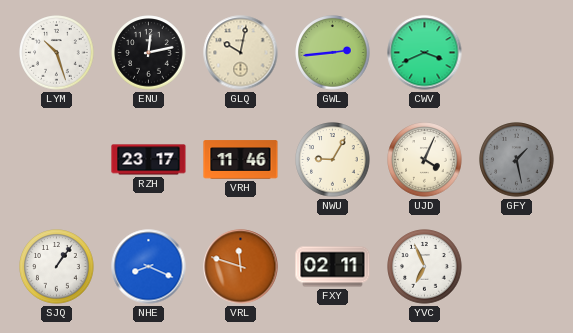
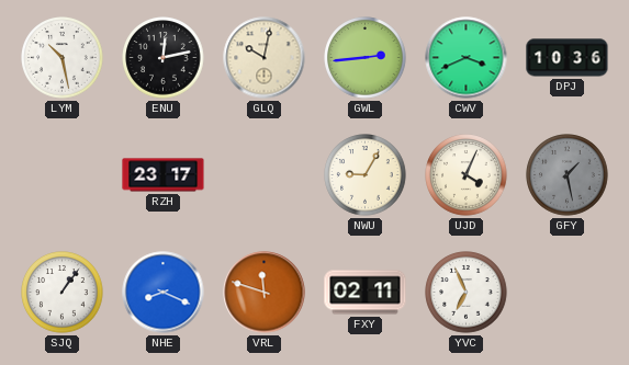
LYM: 10:27 -> 10:28
DPJ: none -> 10:36
VRH: 11:46 -> none
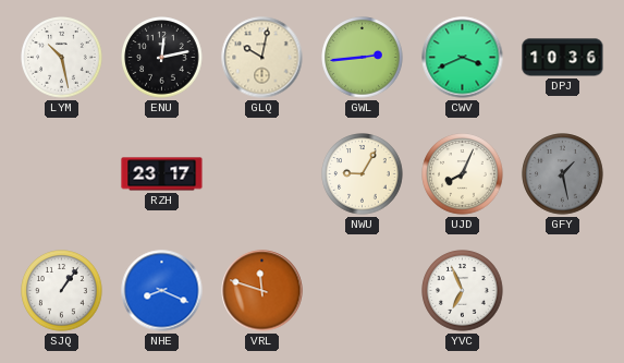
UJD: 4:04 -> 8:04
FXY: 02:11 -> none
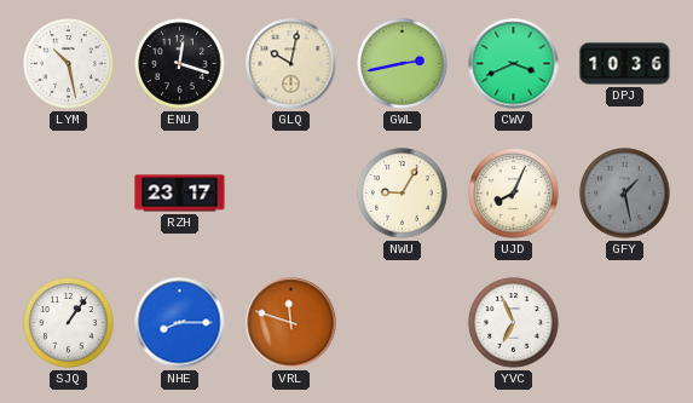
ENU: 12:13 -> 12:18
GWL: 2:44 -> 2:43
NHE: 8:19 -> 8:15
